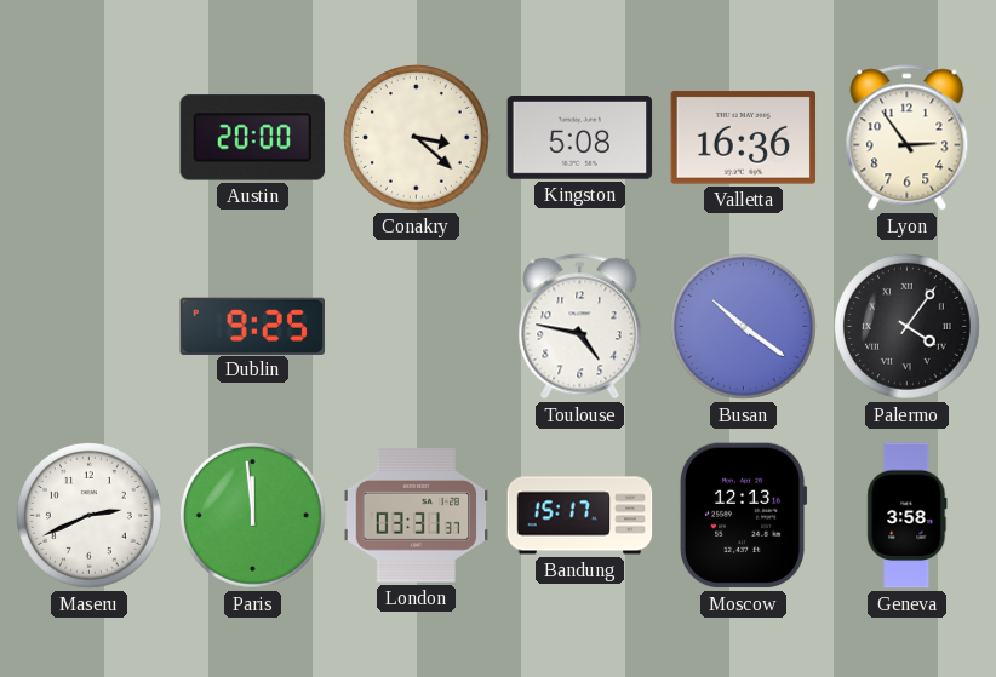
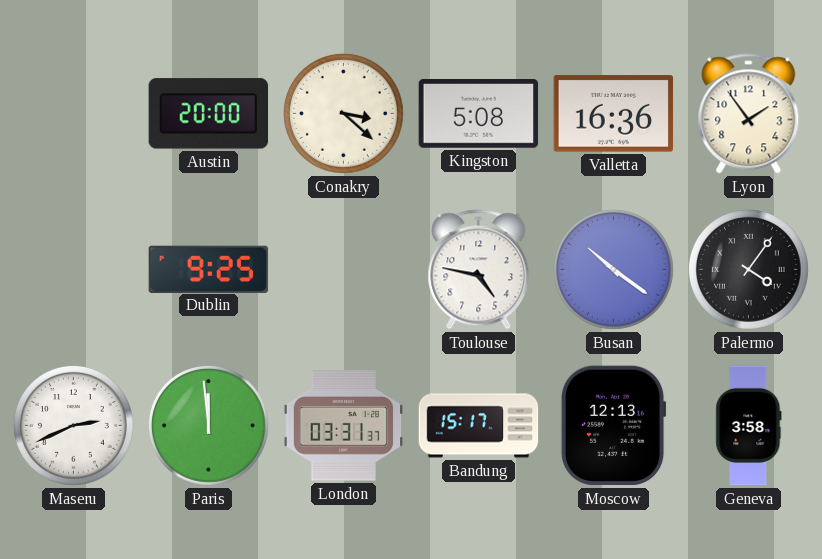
Lyon: 2:54 -> 1:54
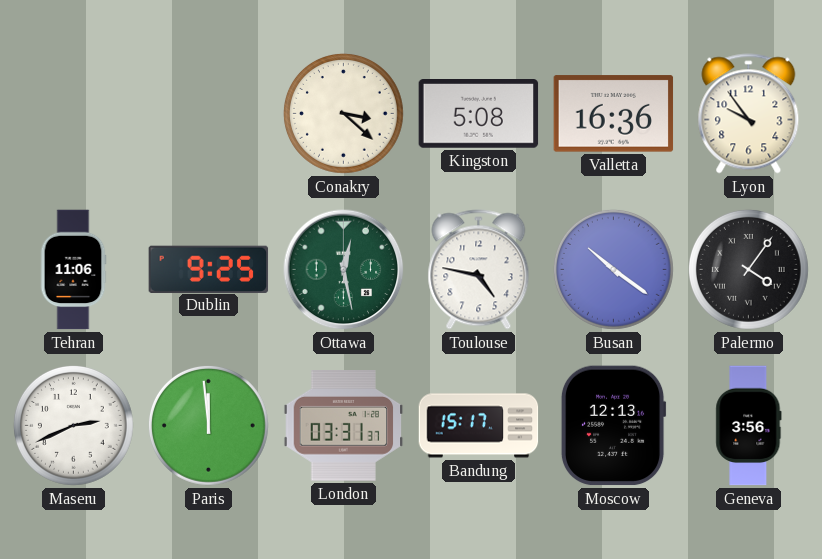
Austin: 20:00 -> none
Lyon: 1:54 -> 9:54
Tehran: none -> 11:06
Ottawa: none -> 12:28
Geneva: 3:58 -> 3:56
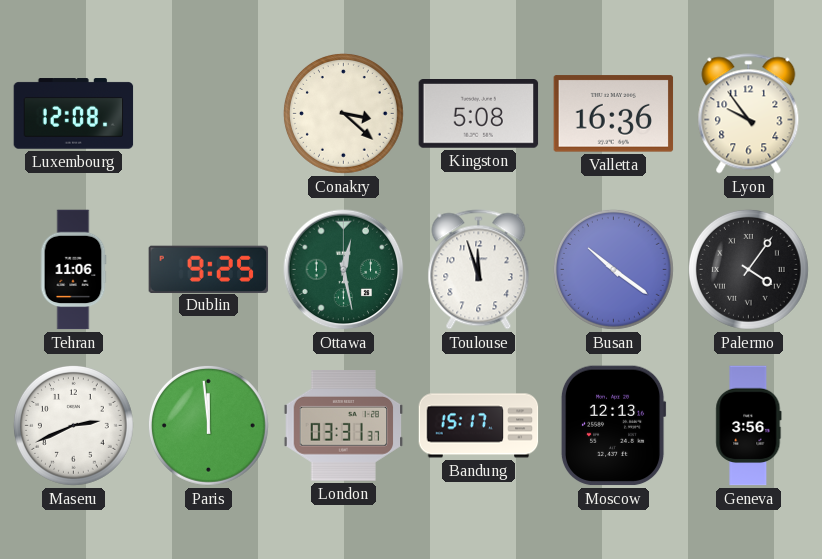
Luxembourg: none -> 12:08
Toulouse: 4:47 -> 11:57
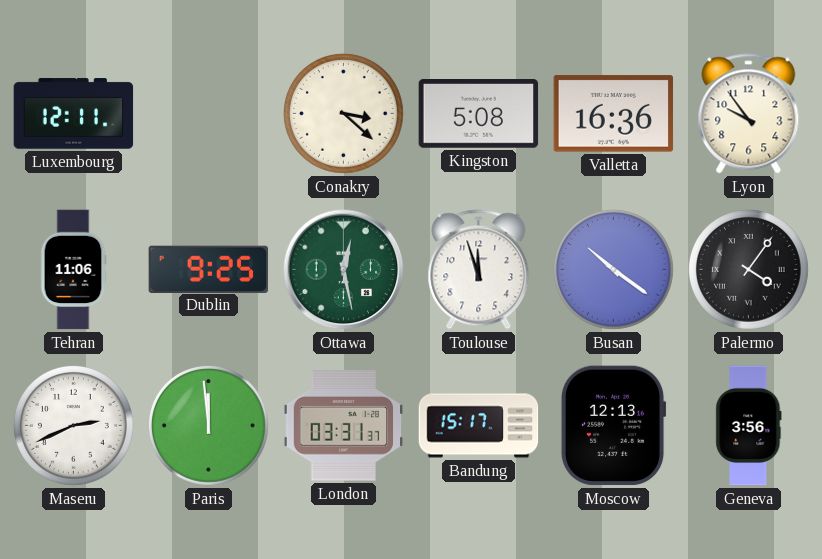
Luxembourg: 12:08 -> 12:11
